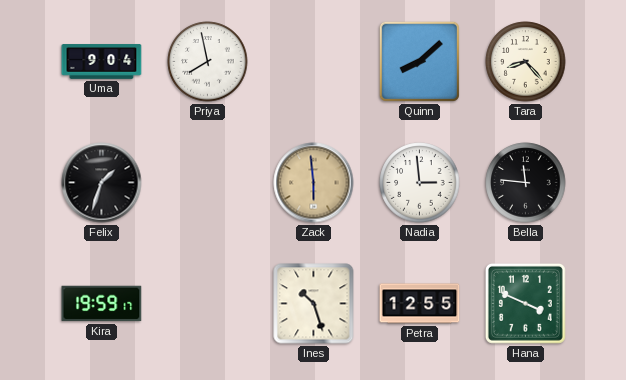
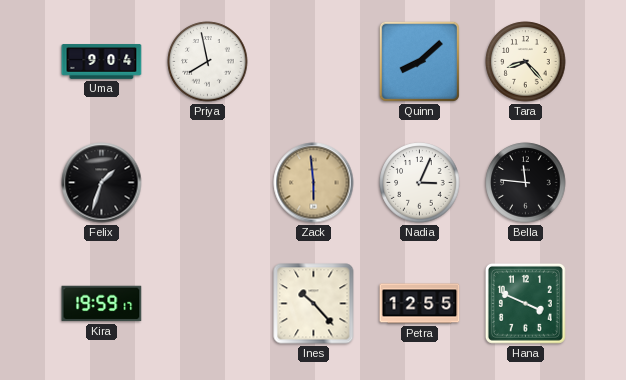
Nadia: 2:59 -> 3:04
Ines: 10:27 -> 10:23
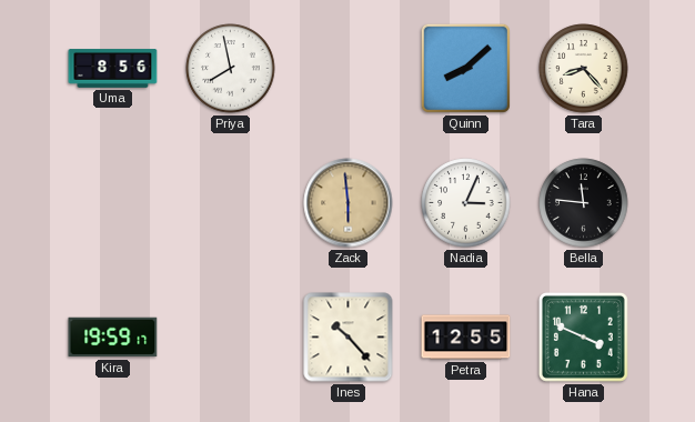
Uma: 9:04 -> 8:56
Felix: 1:33 -> none
